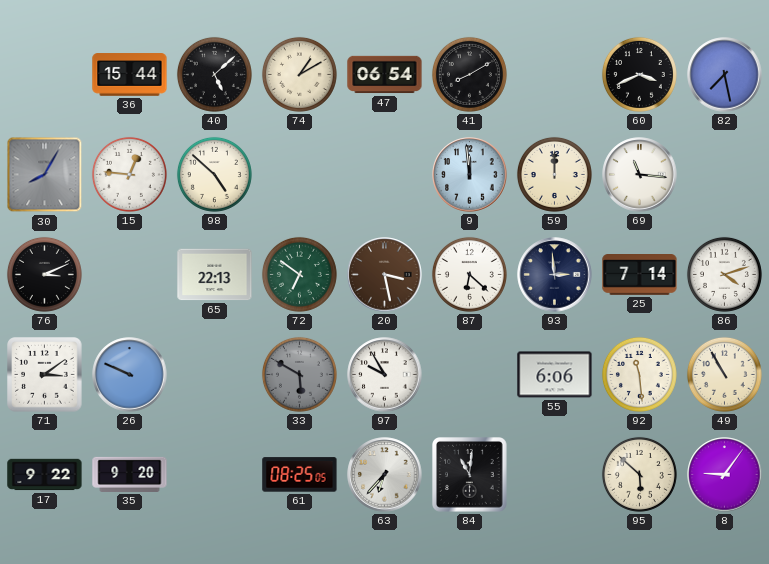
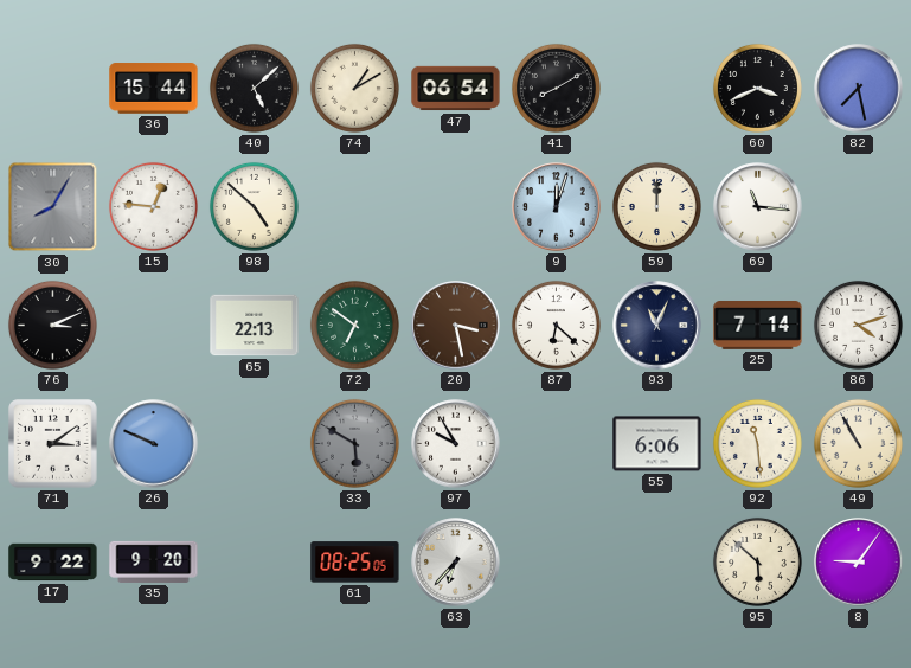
9: 11:59 -> 12:03
93: 2:59 -> 11:04
84: 11:01 -> none
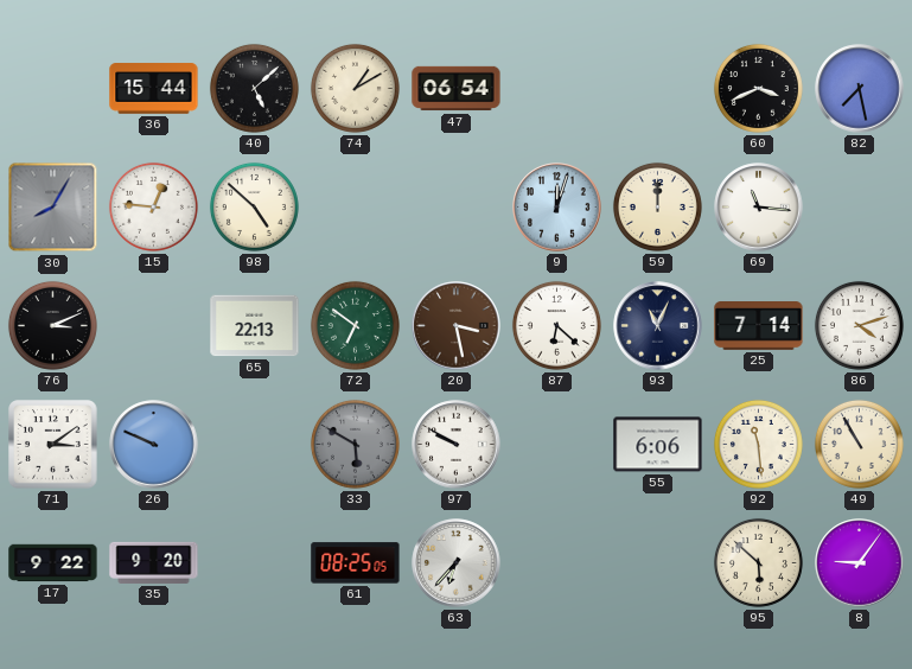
41: 8:10 -> none
97: 9:55 -> 9:50
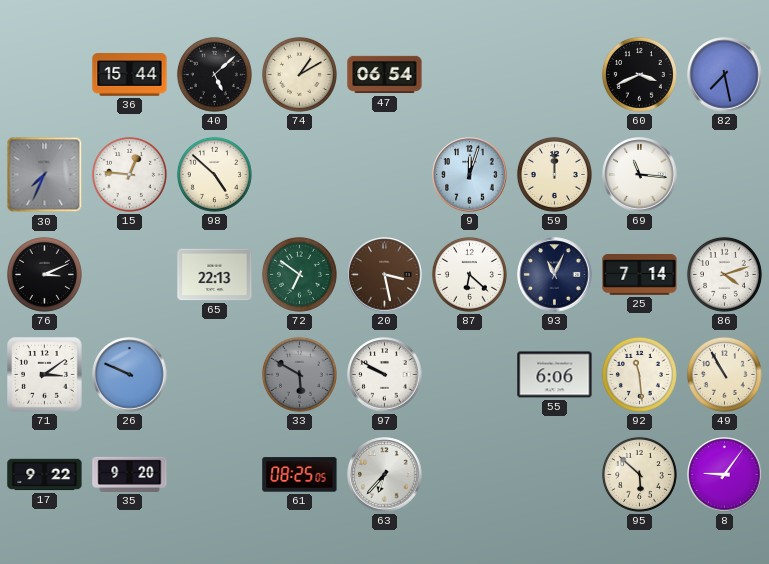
30: 8:05 -> 7:34
